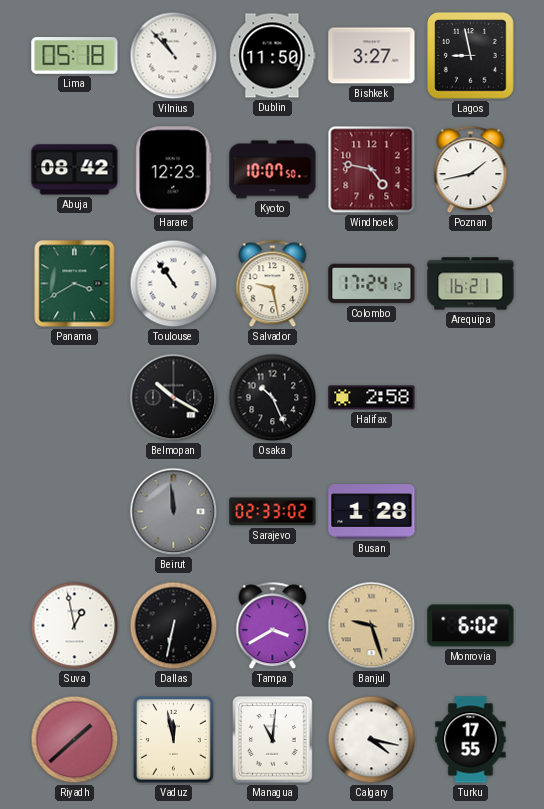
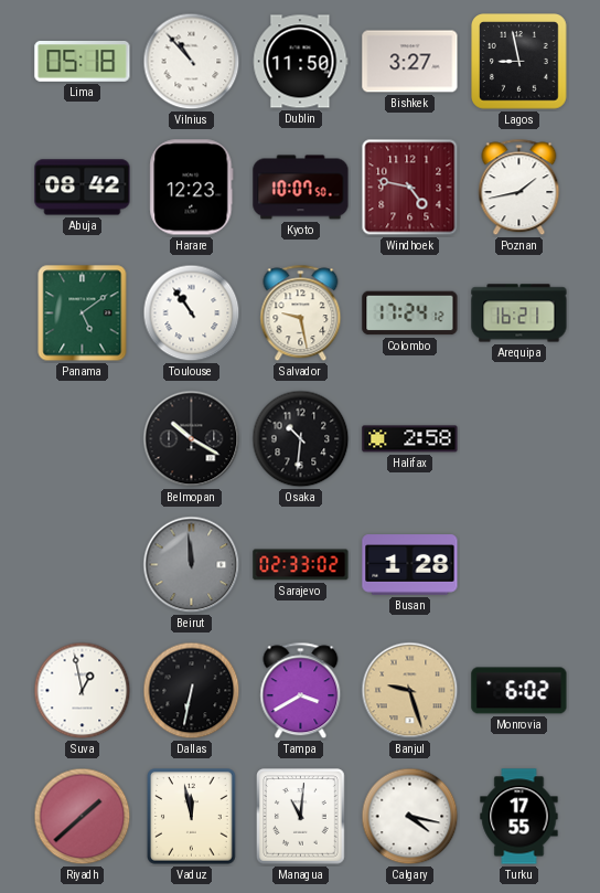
Panama: 3:40 -> 5:09
Osaka: 10:26 -> 10:31
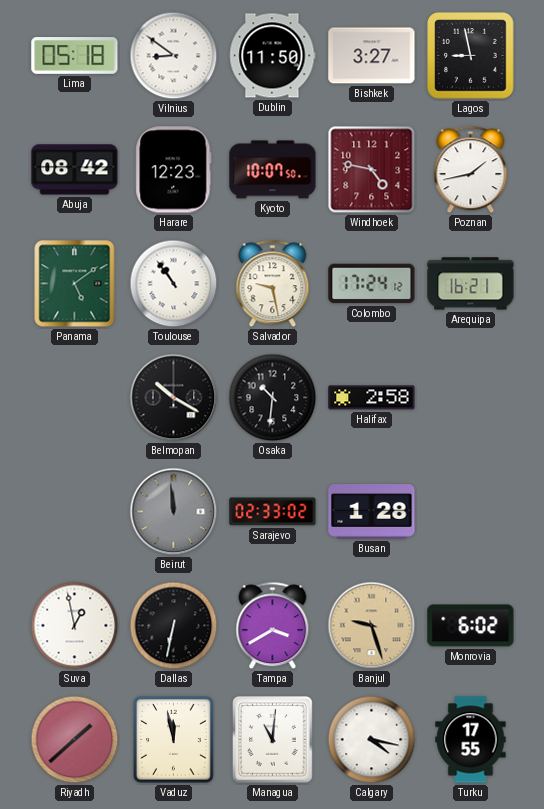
Vilnius: 10:53 -> 8:51
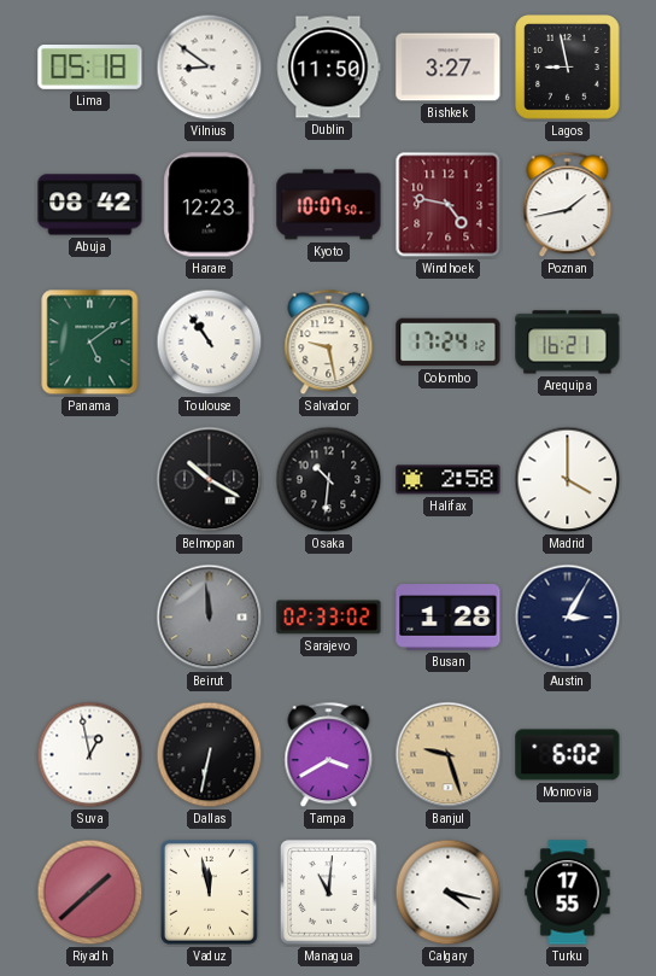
Madrid: none -> 4:00
Austin: none -> 3:05
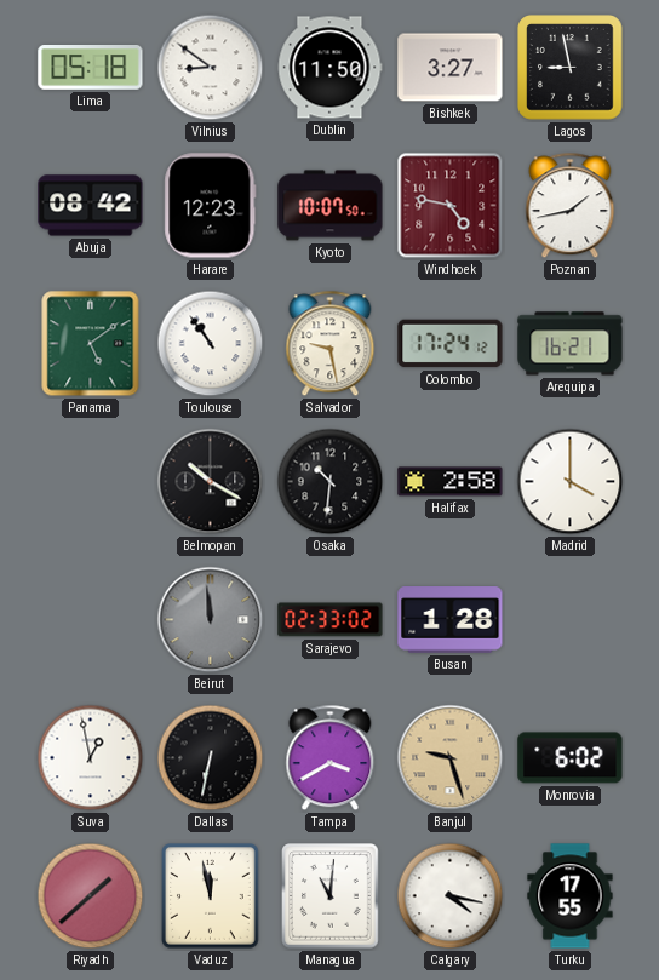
Austin: 3:05 -> none
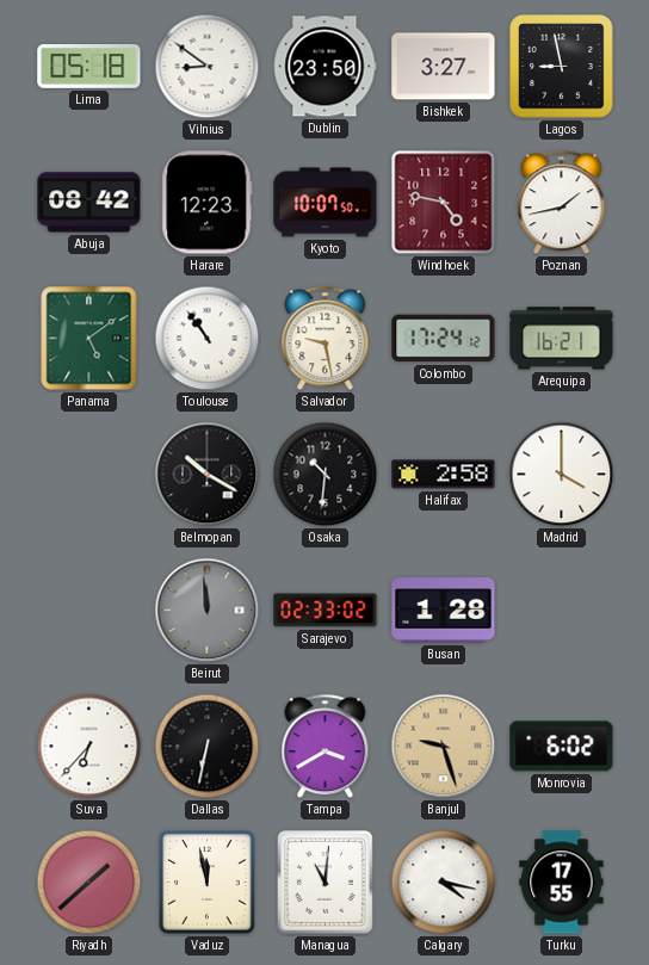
Dublin: 11:50 -> 23:50
Suva: 12:58 -> 6:37
